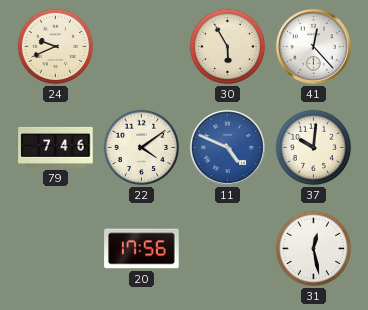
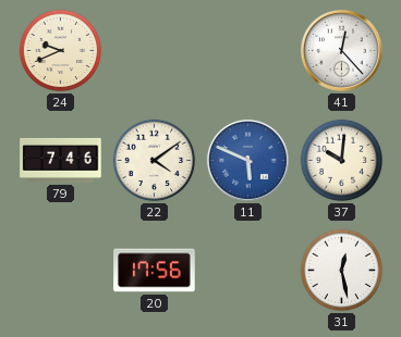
30: 5:55 -> none
11: 4:49 -> 5:49
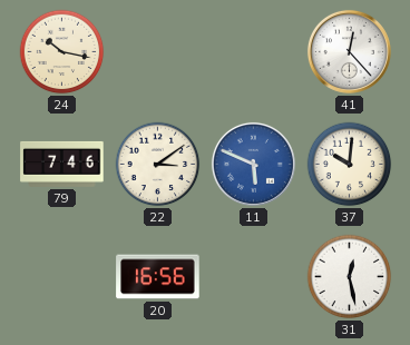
24: 9:41 -> 10:17
22: 4:09 -> 3:09
20: 17:56 -> 16:56
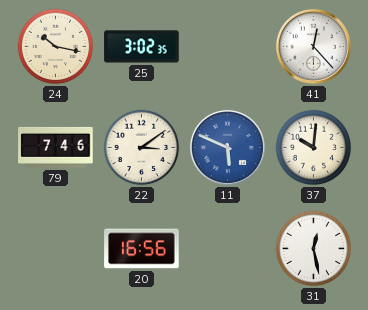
25: none -> 3:02
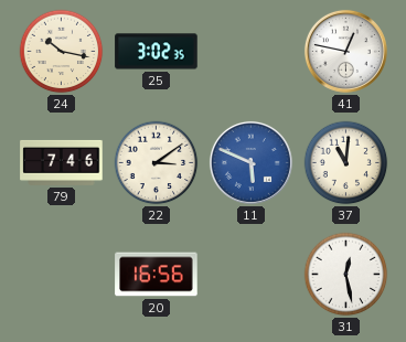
41: 12:23 -> 12:47
37: 10:01 -> 11:01
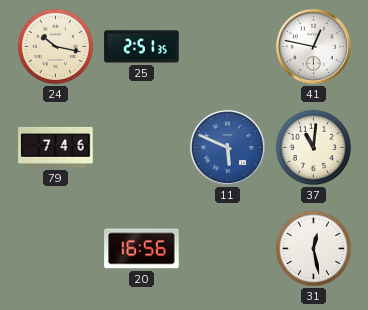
25: 3:02 -> 2:51
22: 3:09 -> none
